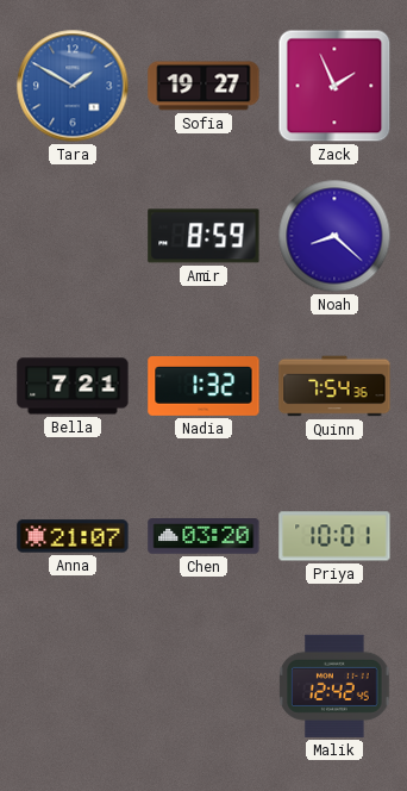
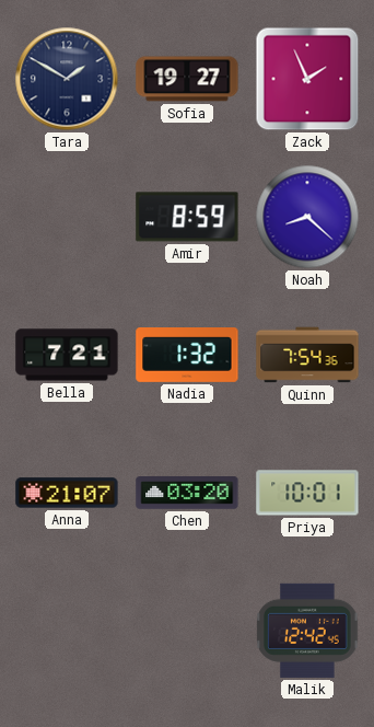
Tara dial: blue -> navy
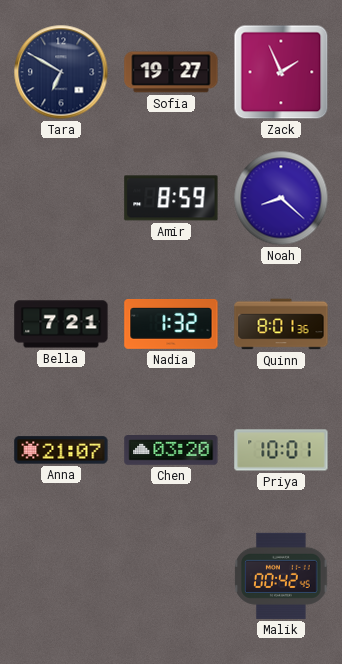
Tara: 1:50 -> 6:50
Quinn: 7:54 -> 8:01
Malik: 12:42 -> 00:42
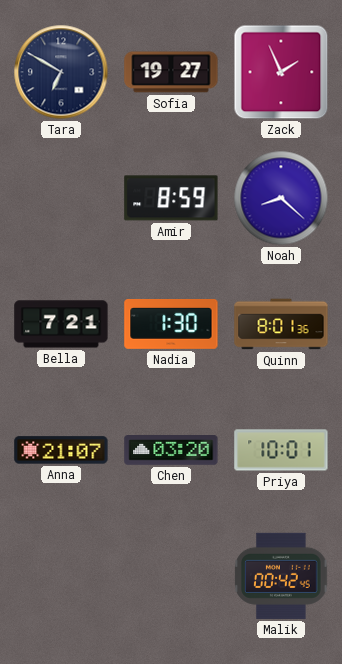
Nadia: 1:32 -> 1:30
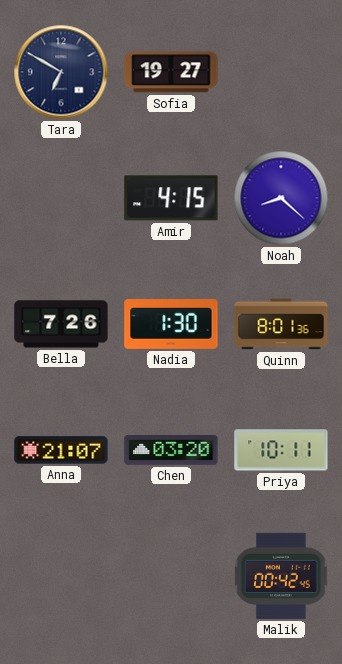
Zack: 1:56 -> none
Amir: 8:59 -> 4:15
Bella: 7:21 -> 7:26
Priya: 10:01 -> 10:11
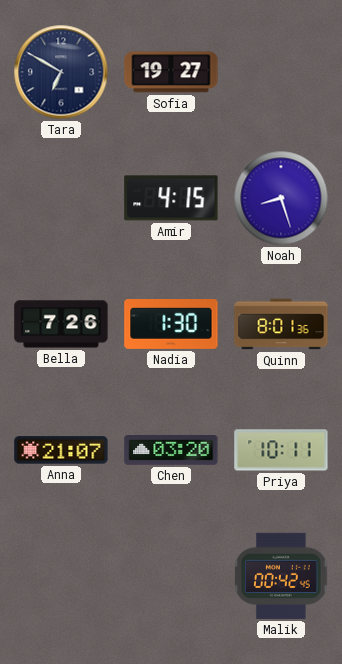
Noah: 8:22 -> 8:27
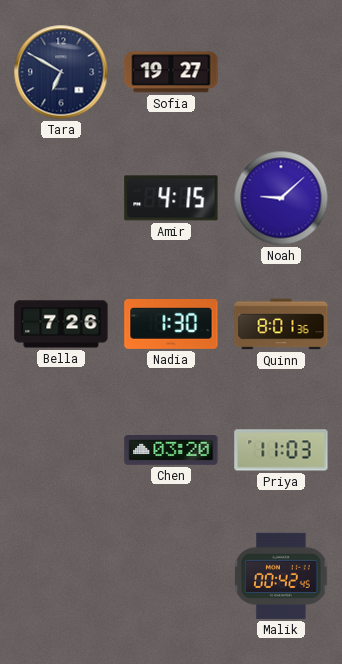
Noah: 8:27 -> 9:08
Anna: 21:07 -> none
Priya: 10:11 -> 11:03
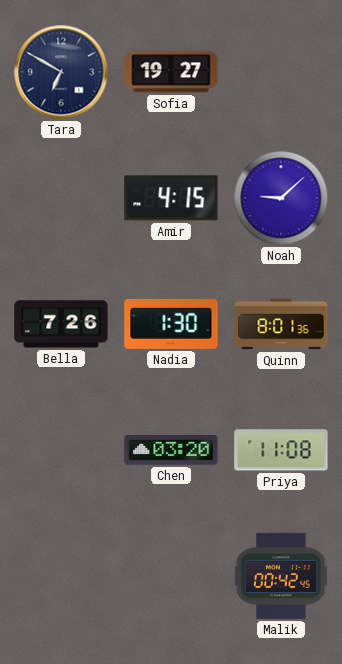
Priya: 11:03 -> 11:08
